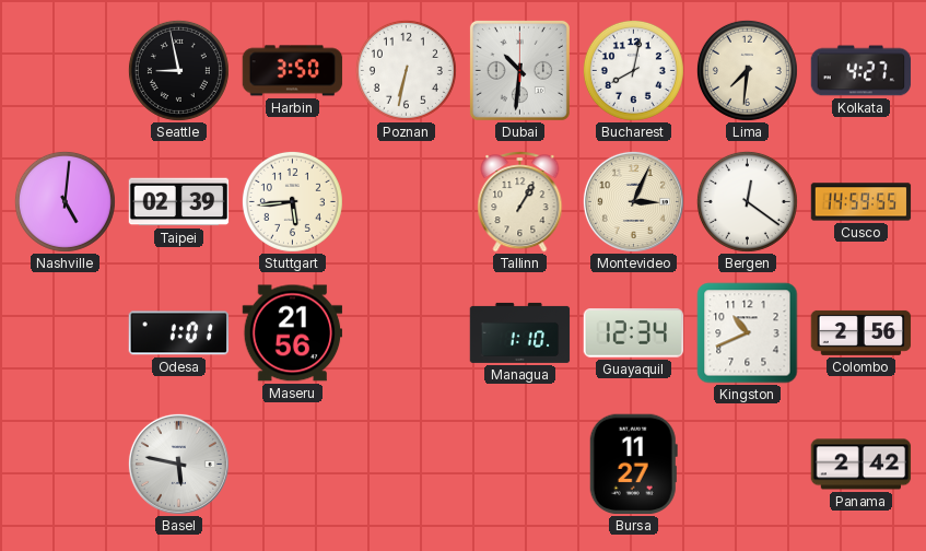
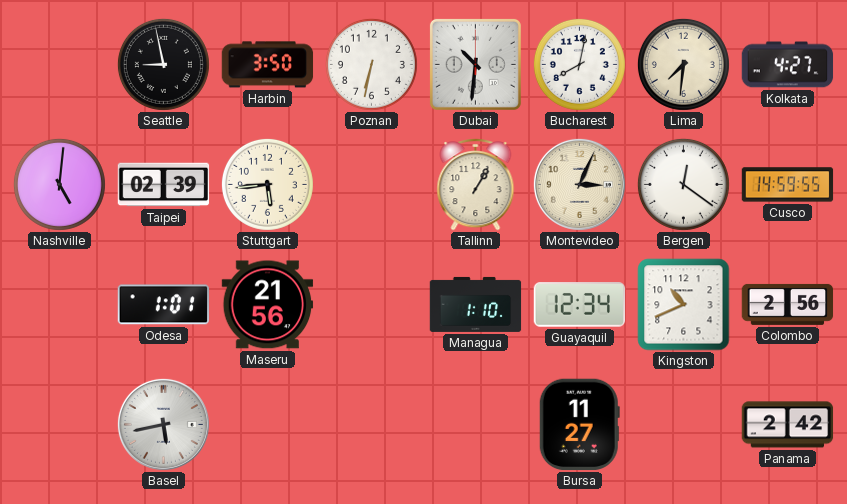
Basel: 5:47 -> 5:43
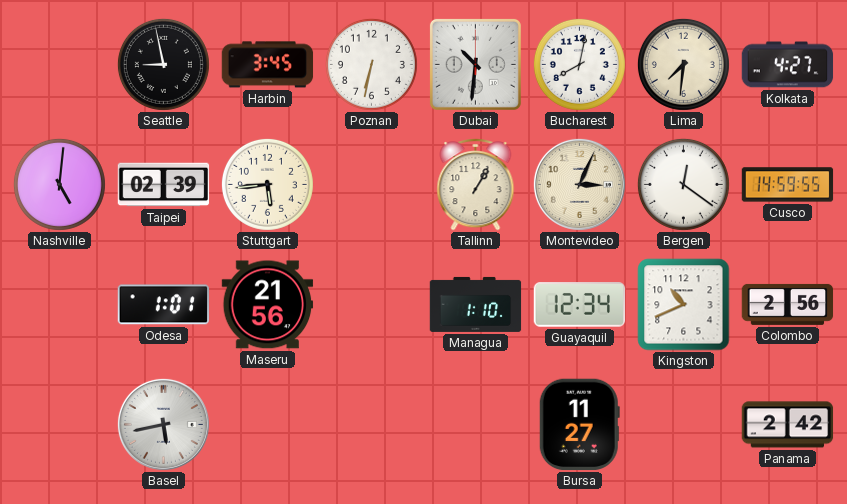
Harbin: 3:50 -> 3:45
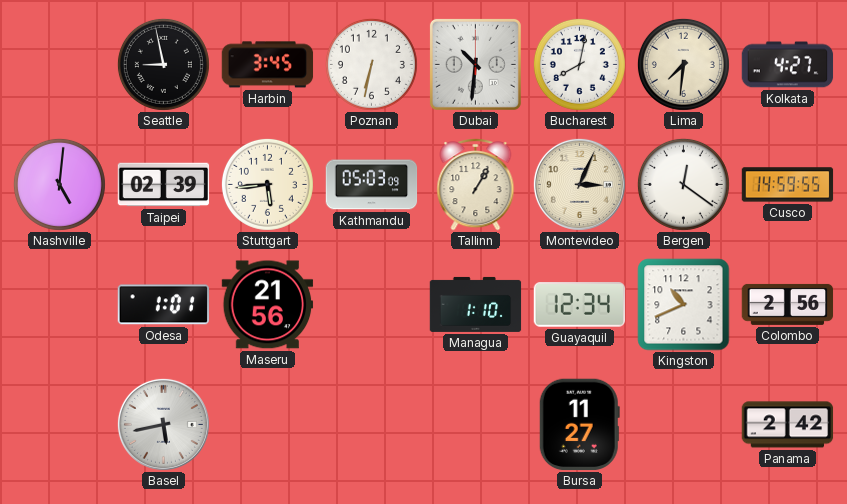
Kathmandu: none -> 05:03
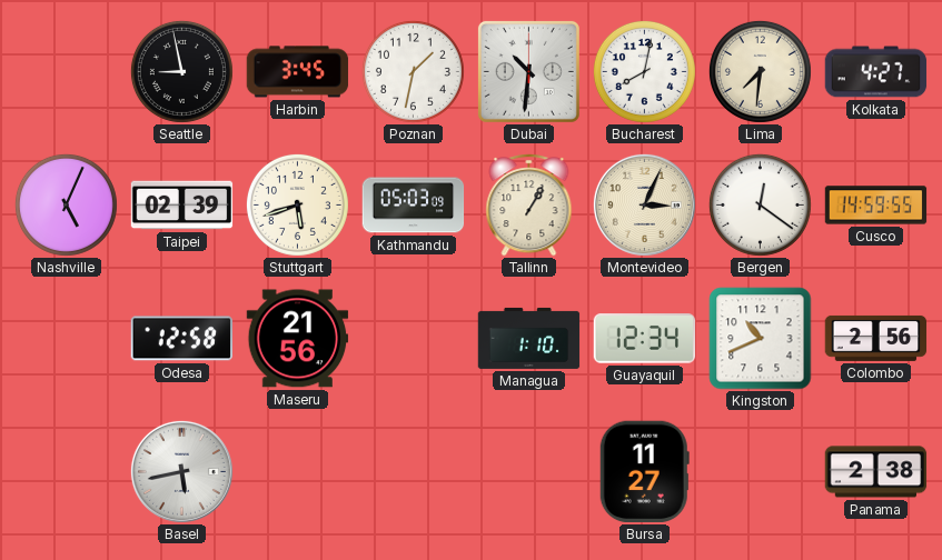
Poznan: 6:32 -> 1:32
Nashville: 5:01 -> 5:04
Stuttgart: 5:44 -> 5:42
Odesa: 1:01 -> 12:58
Panama: 2:42 -> 2:38
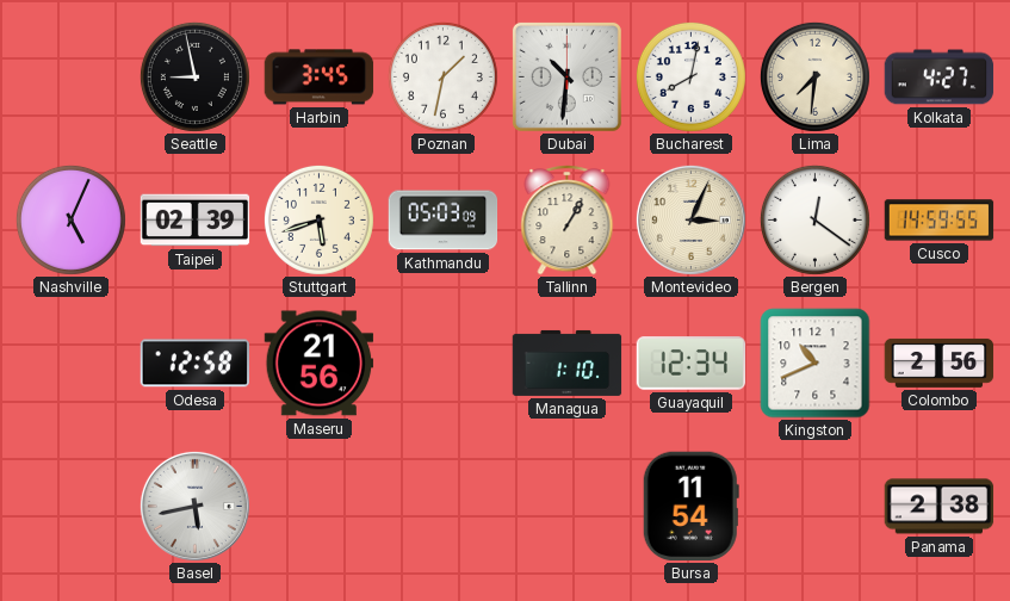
Bursa: 11:27 -> 11:54
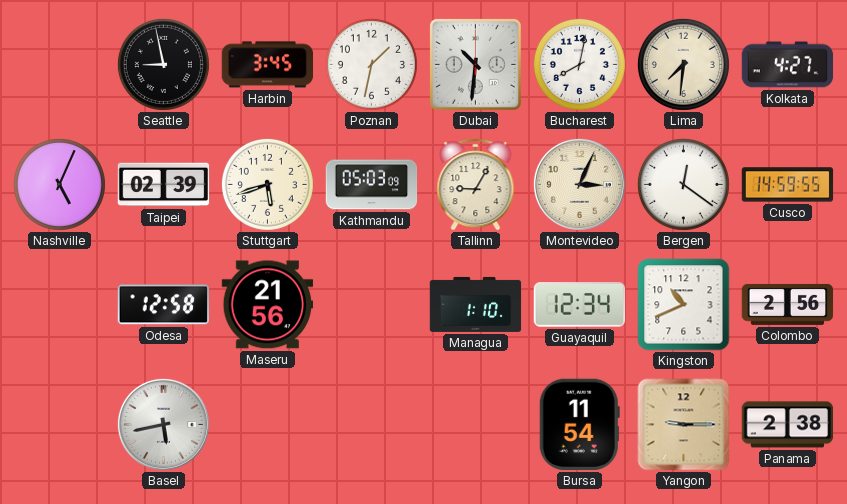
Tallinn: 1:05 -> 9:05
Yangon: none -> 9:15
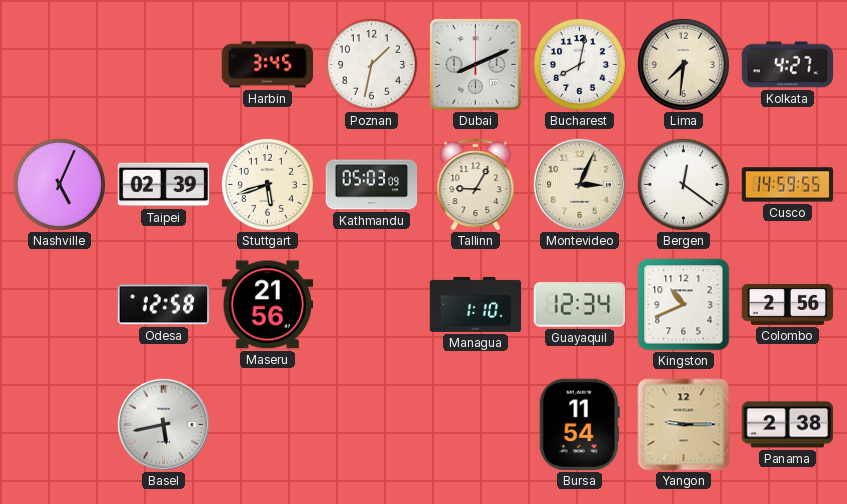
Seattle: 8:58 -> none
Dubai: 10:31 -> 8:11
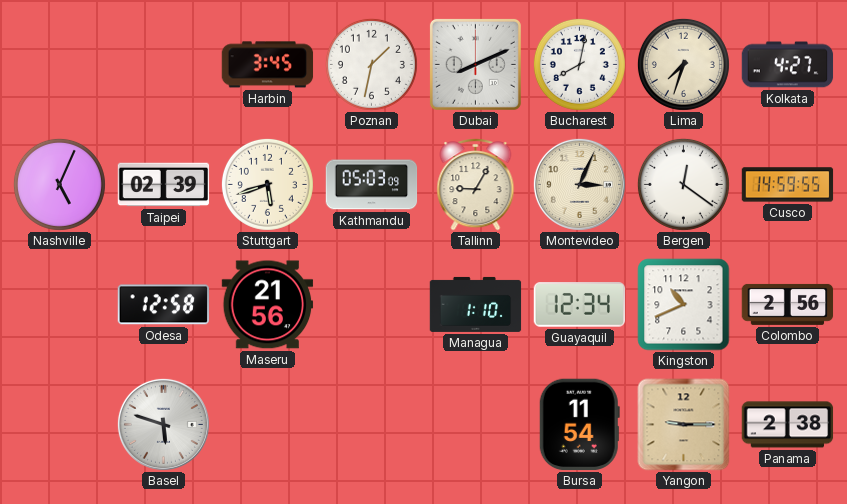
Lima: 7:31 -> 7:33
Basel: 5:43 -> 5:48
